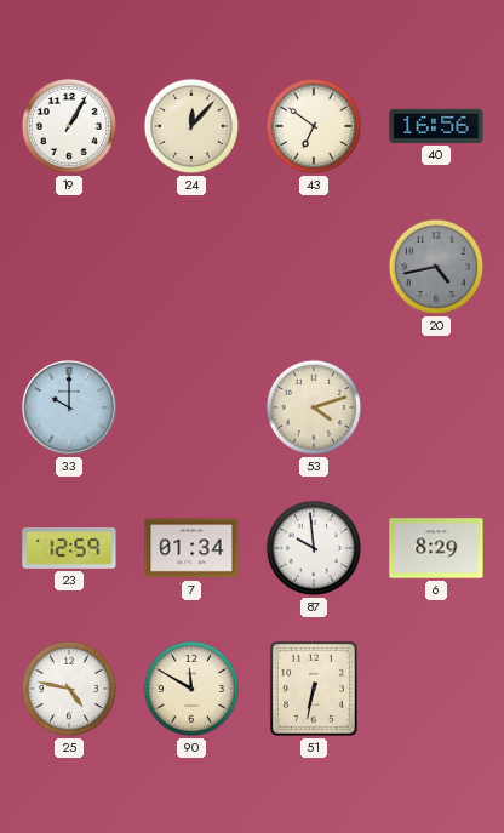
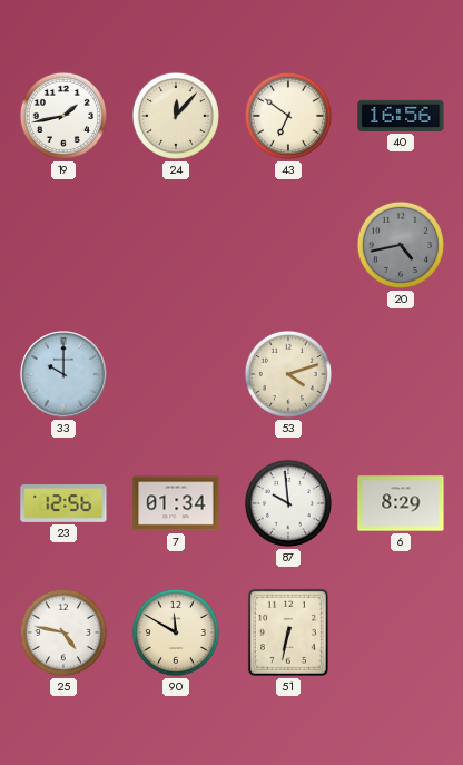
19: 1:05 -> 1:43
23: 12:59 -> 12:56
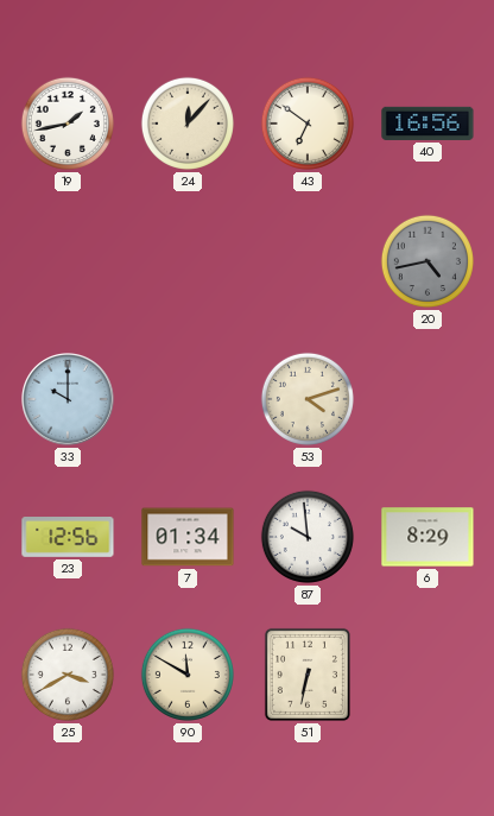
25: 4:47 -> 3:40
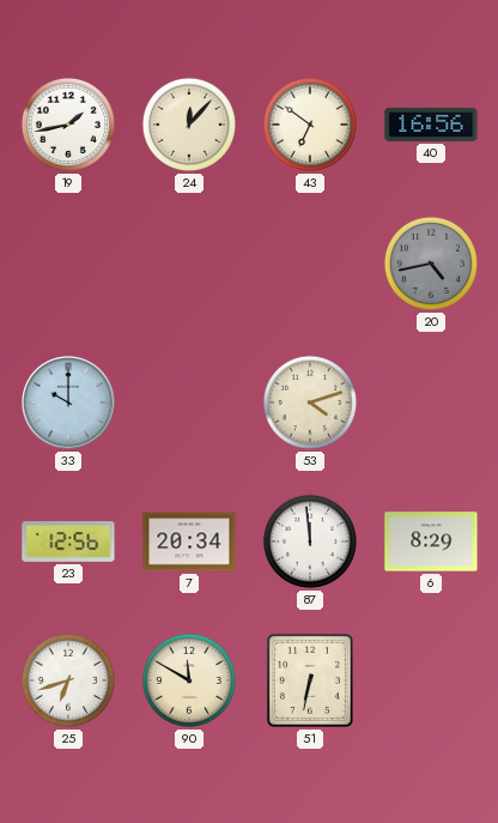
7: 01:34 -> 20:34
87: 9:59 -> 11:59
25: 3:40 -> 6:42
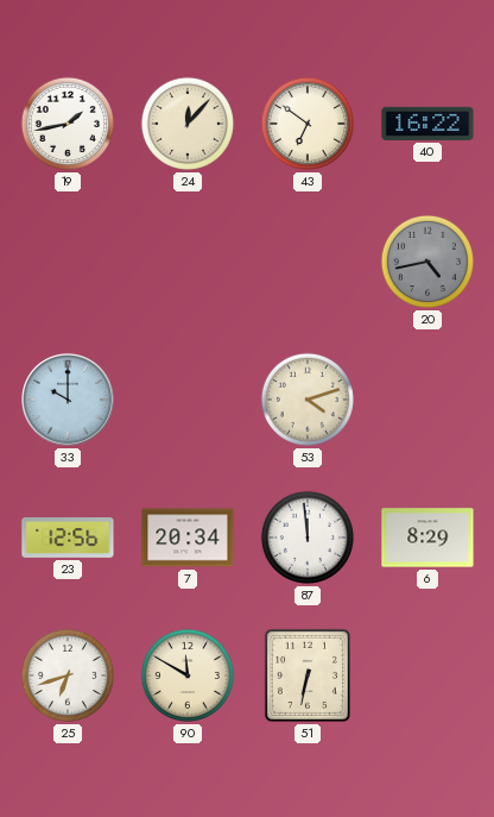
40: 16:56 -> 16:22
